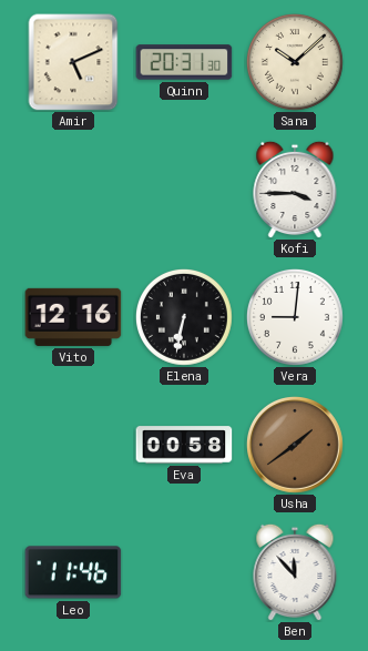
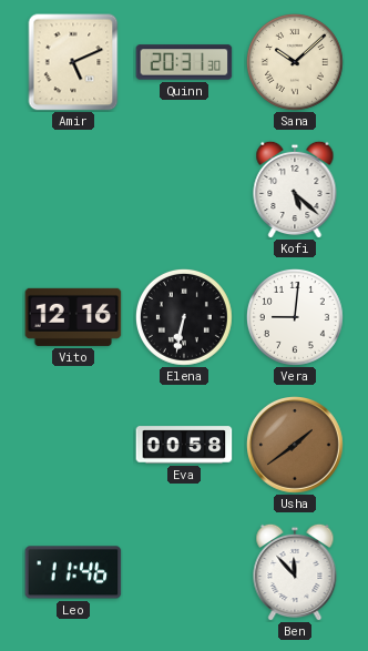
Kofi: 3:45 -> 5:22
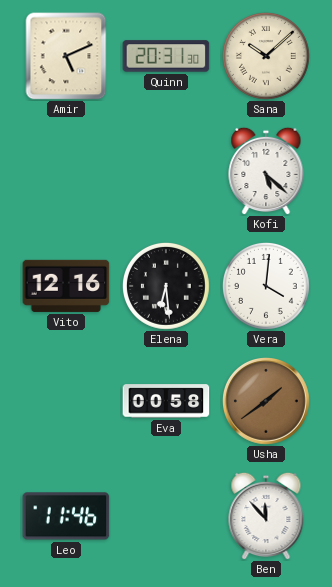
Elena: 6:32 -> 6:29
Vera: 9:01 -> 4:01
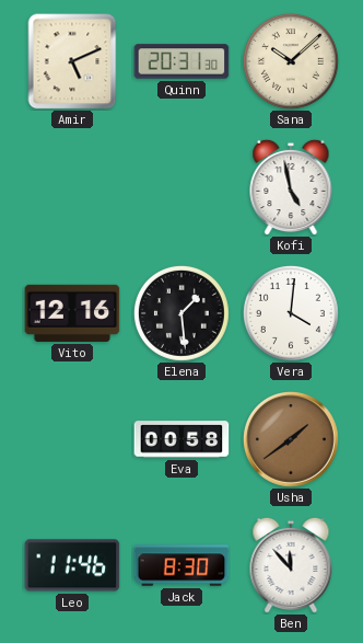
Kofi: 5:22 -> 4:58
Elena: 6:29 -> 1:29
Jack: none -> 8:30
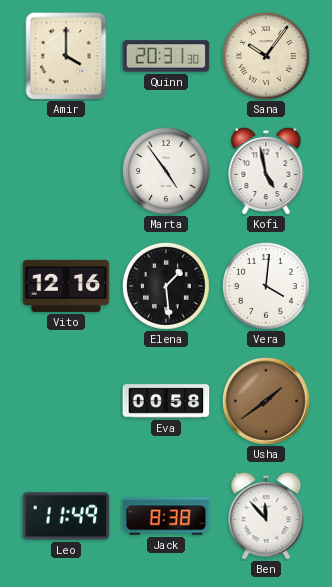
Amir: 5:11 -> 4:00
Sana: 10:08 -> 10:06
Marta: none -> 4:54
Leo: 11:46 -> 11:49
Jack: 8:30 -> 8:38
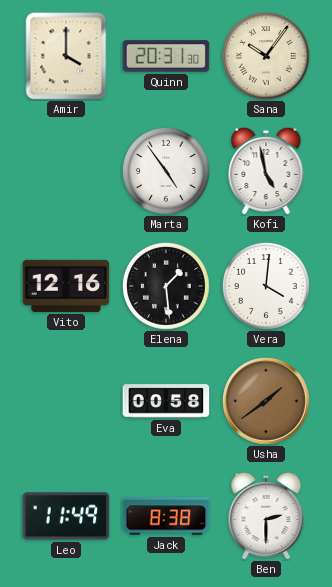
Ben: 11:53 -> 2:30
